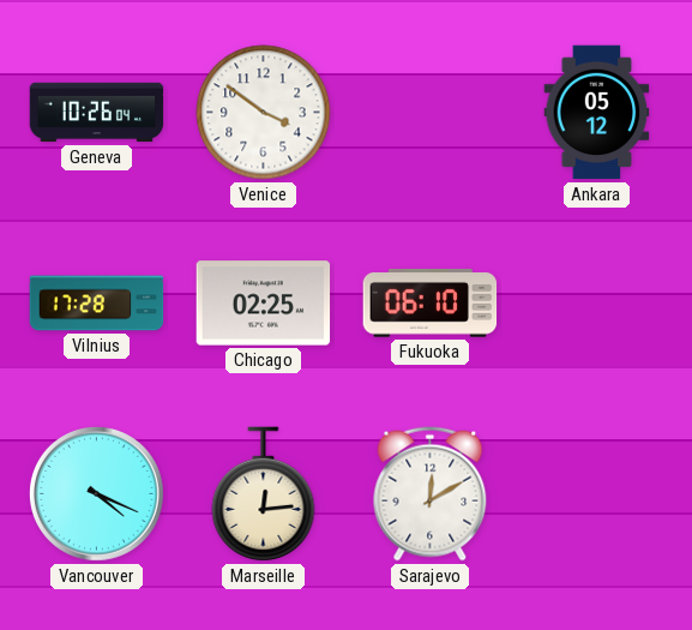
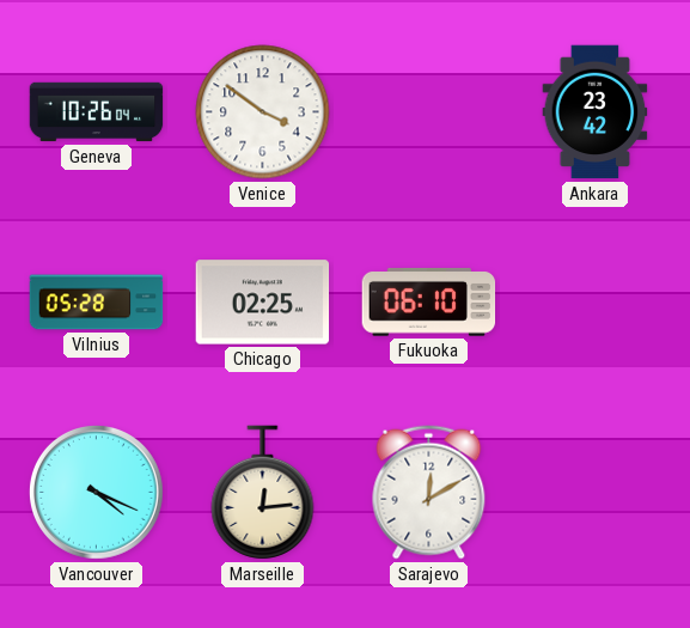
Ankara: 05:12 -> 23:42
Vilnius: 17:28 -> 05:28
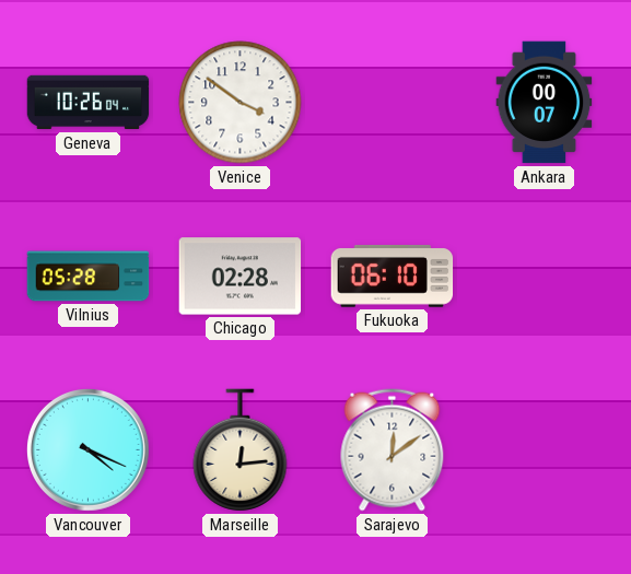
Ankara: 23:42 -> 00:07
Chicago: 02:25 -> 02:28
Sarajevo: 12:10 -> 12:09
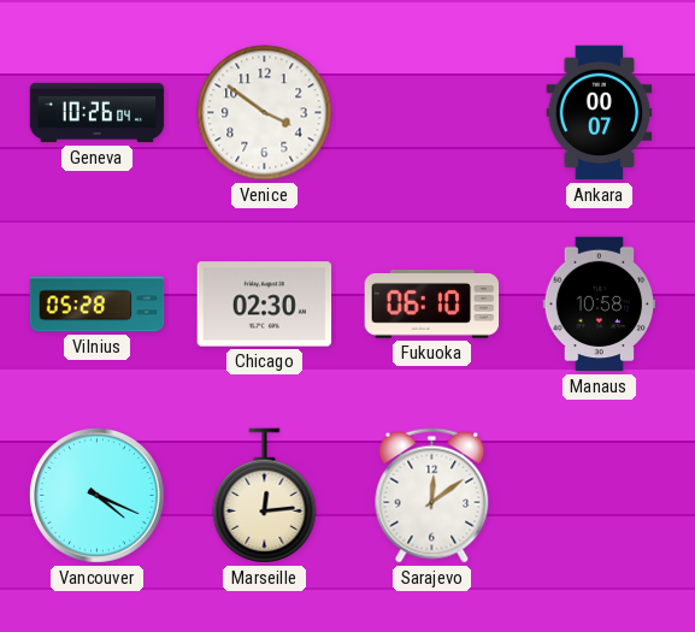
Chicago: 02:28 -> 02:30
Manaus: none -> 10:58
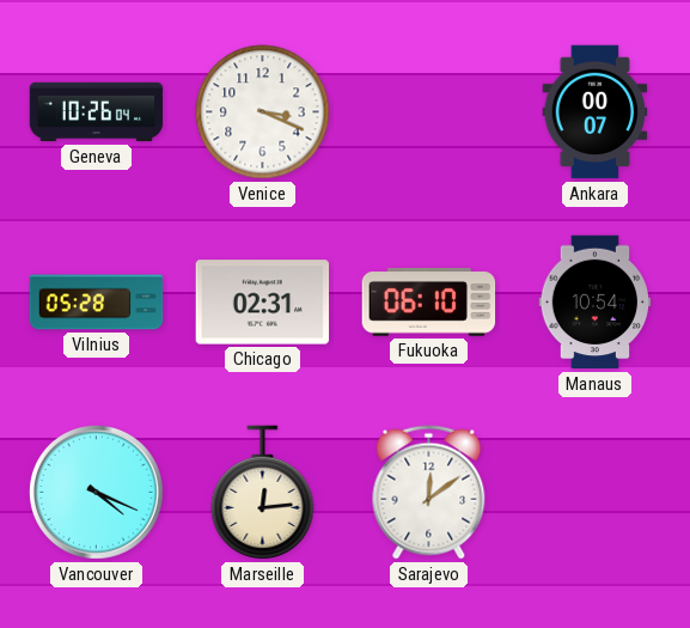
Venice: 3:51 -> 3:19
Chicago: 02:30 -> 02:31
Manaus: 10:58 -> 10:54
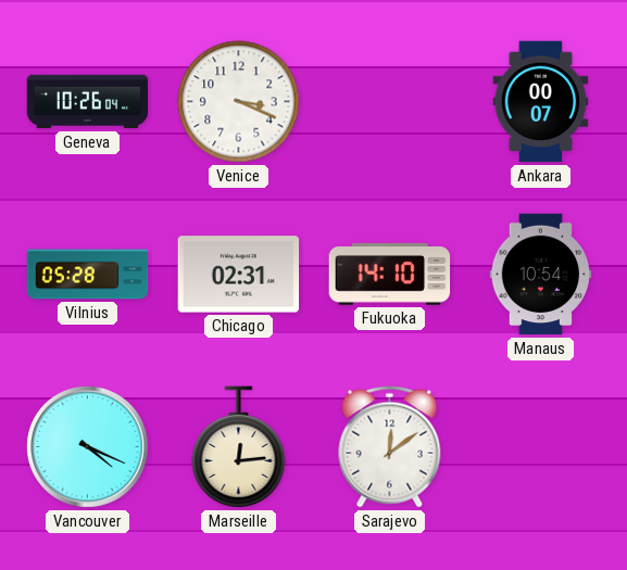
Fukuoka: 06:10 -> 14:10
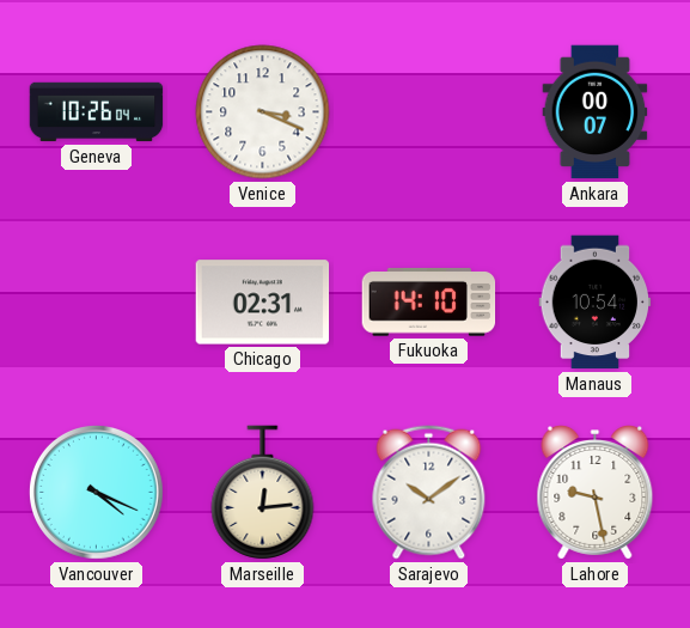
Vilnius: 05:28 -> none
Sarajevo: 12:09 -> 10:09
Lahore: none -> 9:28
